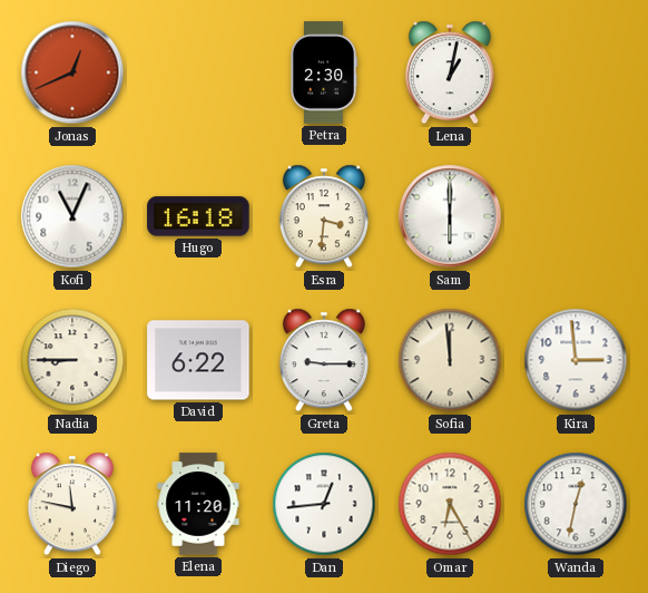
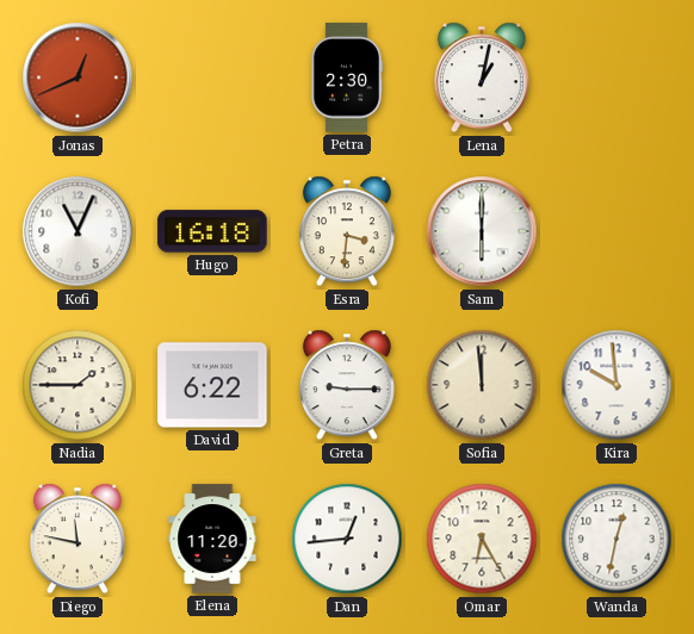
Nadia: 8:45 -> 1:45
Kira: 2:59 -> 9:59
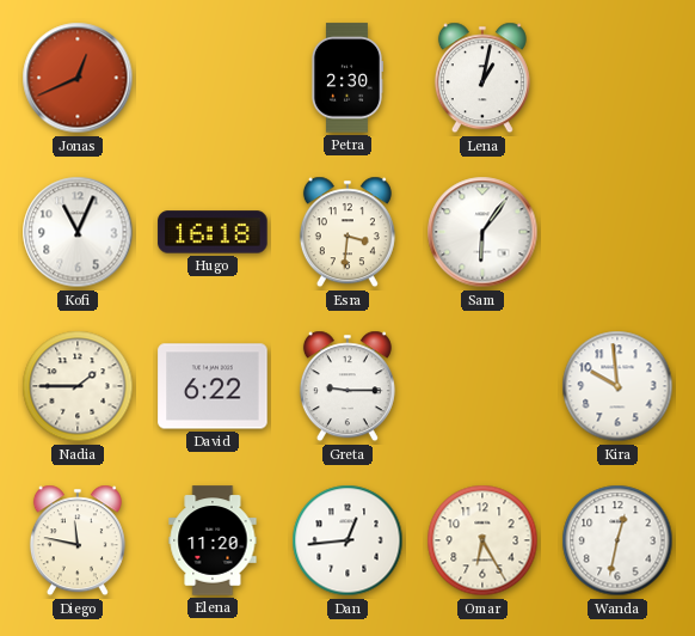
Sam: 6:00 -> 6:06
Sofia: 11:59 -> none
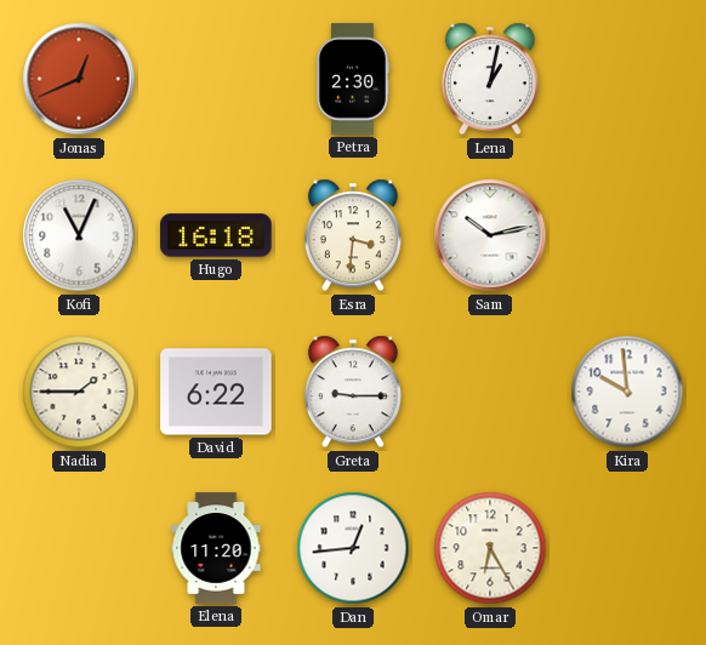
Sam: 6:06 -> 10:13
Diego: 11:47 -> none
Wanda: 12:32 -> none
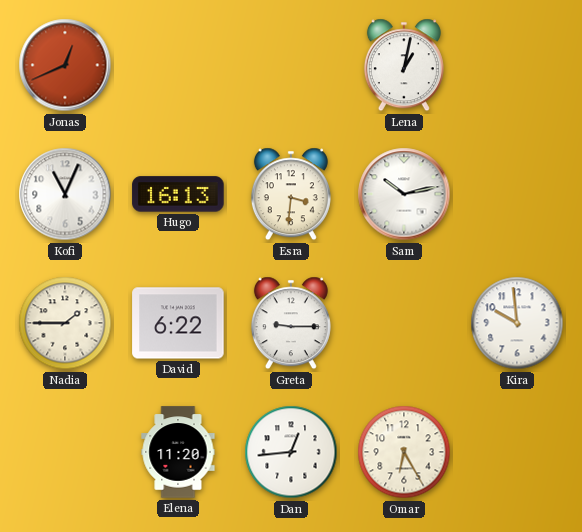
Petra: 2:30 -> none
Hugo: 16:18 -> 16:13
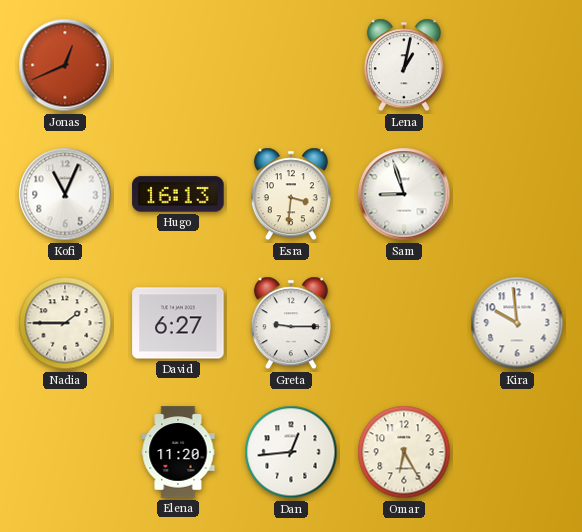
Sam: 10:13 -> 8:57
David: 6:22 -> 6:27
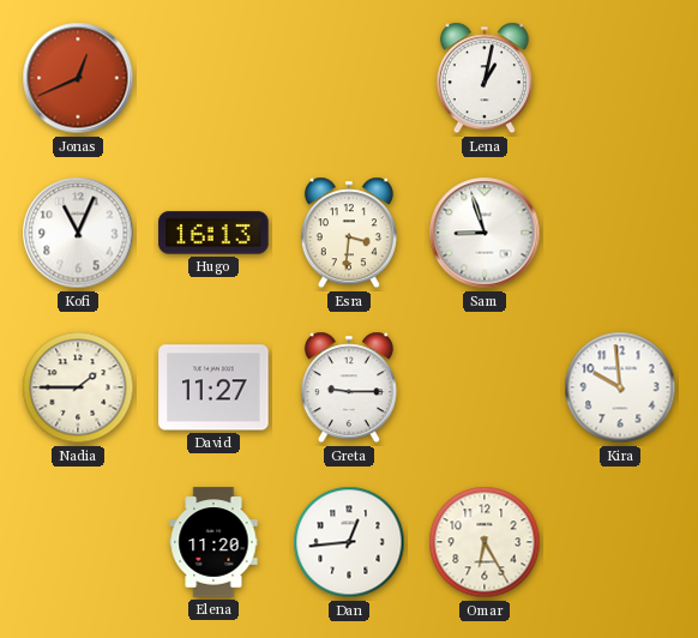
David: 6:27 -> 11:27
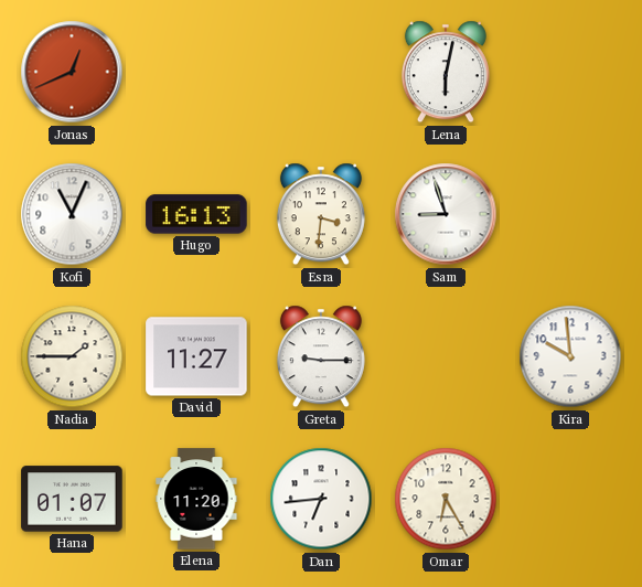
Lena: 1:02 -> 6:02
Hana: none -> 01:07
Dan: 12:44 -> 6:44
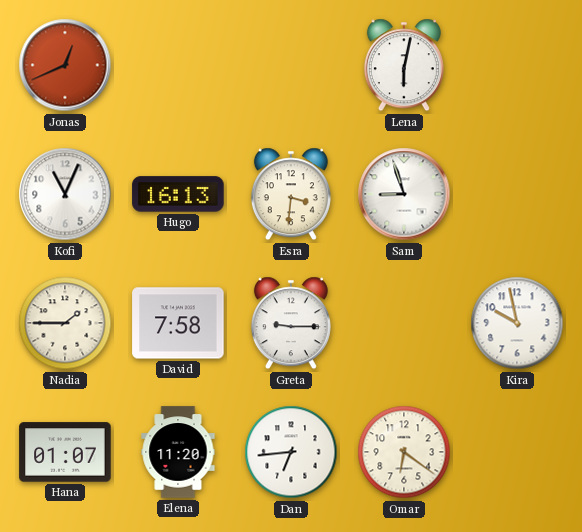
David: 11:27 -> 7:58
Kira: 9:59 -> 9:58
Omar: 6:25 -> 6:21
